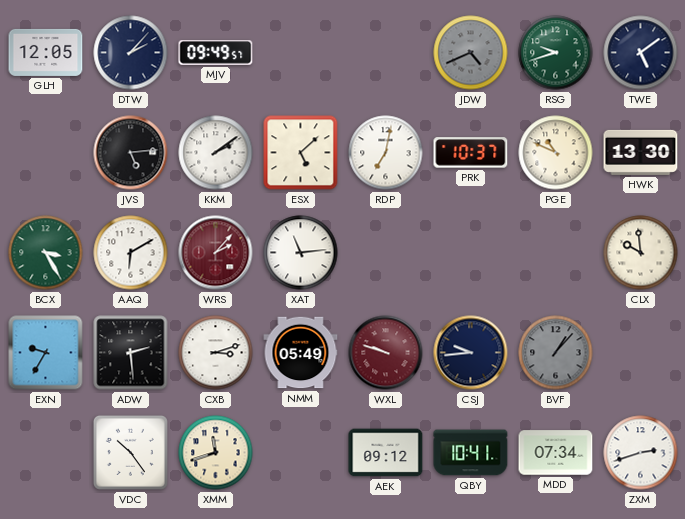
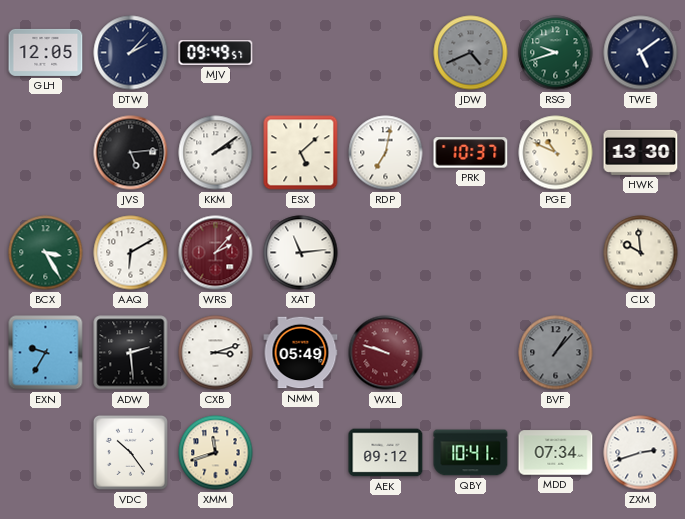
CSJ: 9:44 -> none
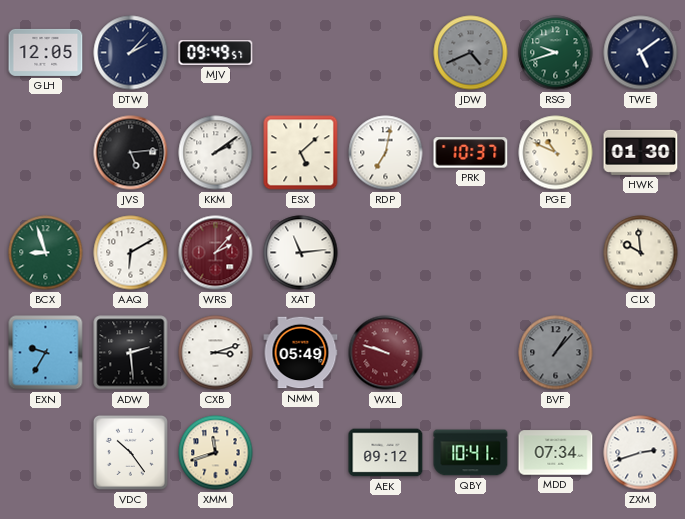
HWK: 13:30 -> 01:30
BCX: 3:25 -> 8:57
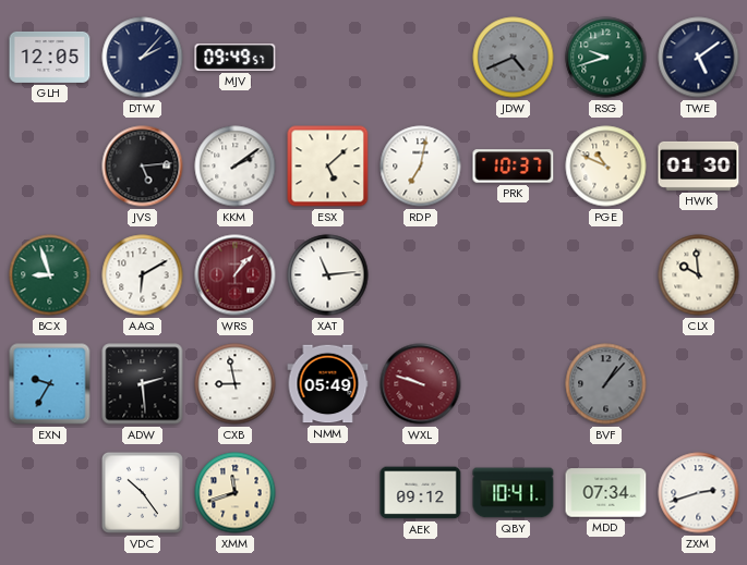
WRS: 2:07 -> 1:07
CXB: 3:12 -> 8:58
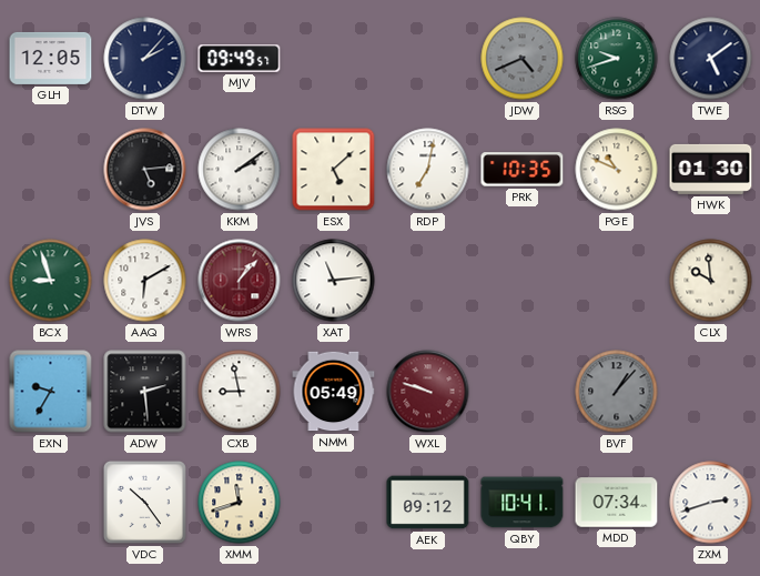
PRK: 10:37 -> 10:35
